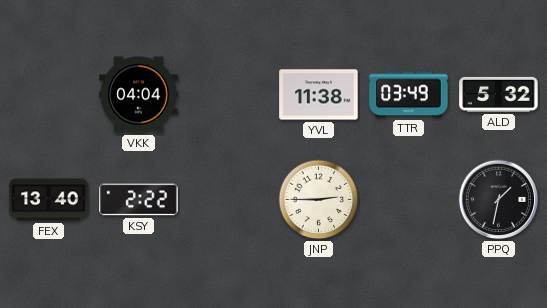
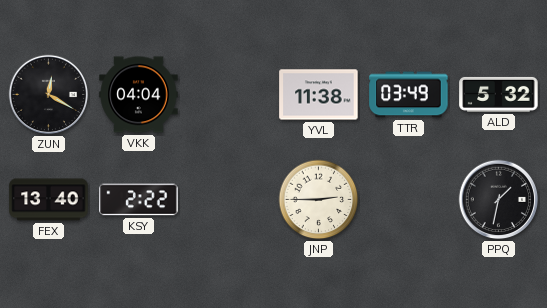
ZUN: none -> 12:20
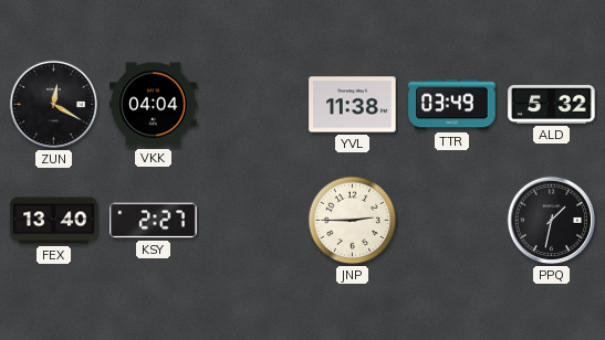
KSY: 2:22 -> 2:27
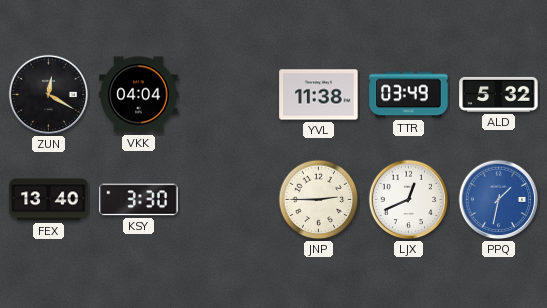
KSY: 2:27 -> 3:30
LJX: none -> 12:41
PPQ dial: black -> blue
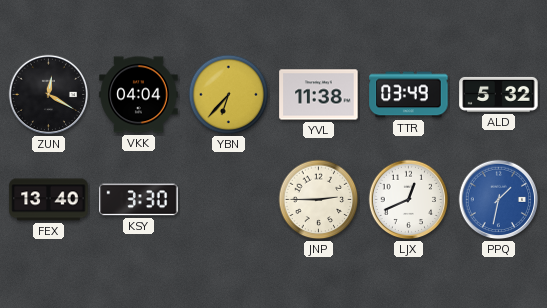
YBN: none -> 6:37
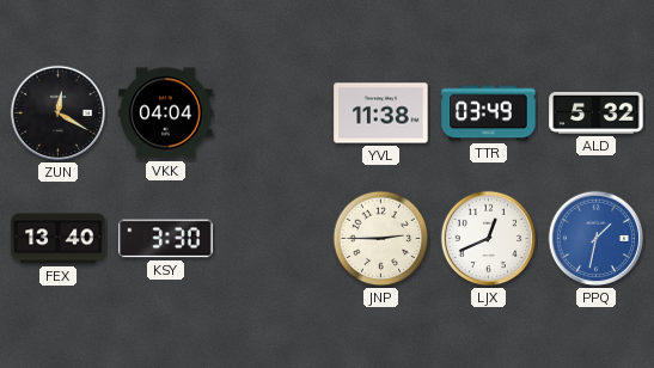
YBN: 6:37 -> none
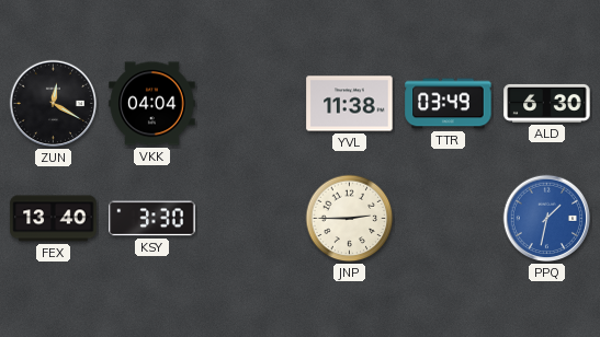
ALD: 5:32 -> 6:30
LJX: 12:41 -> none
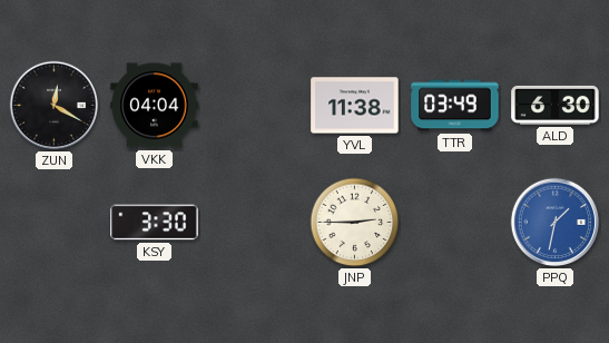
FEX: 13:40 -> none
